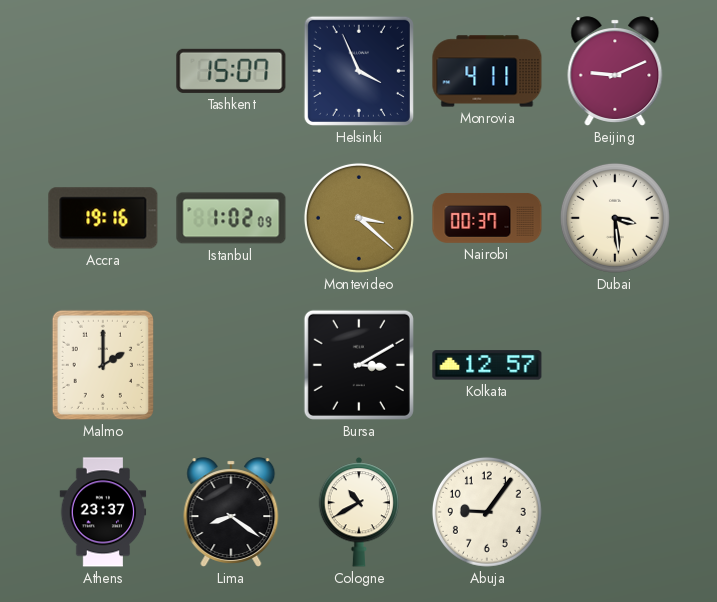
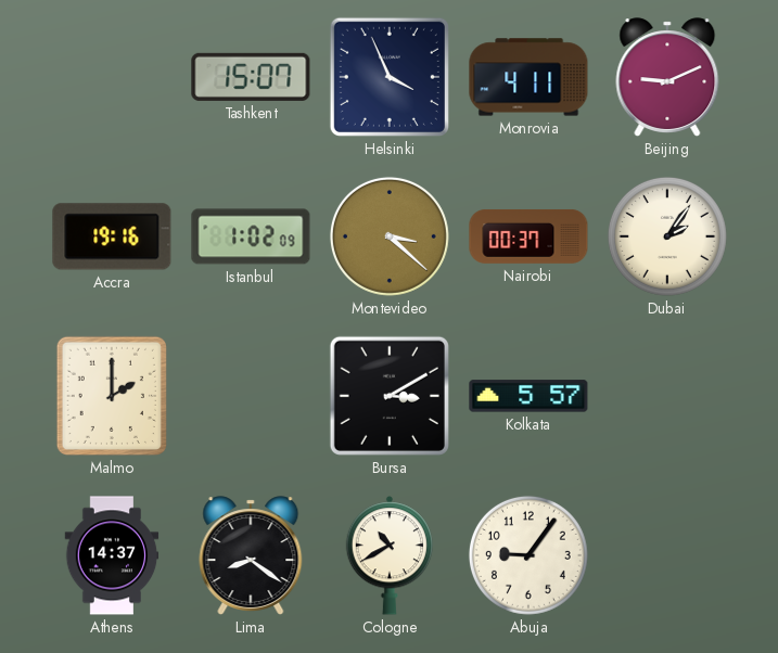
Dubai: 3:29 -> 2:06
Kolkata: 12:57 -> 5:57
Athens: 23:37 -> 14:37
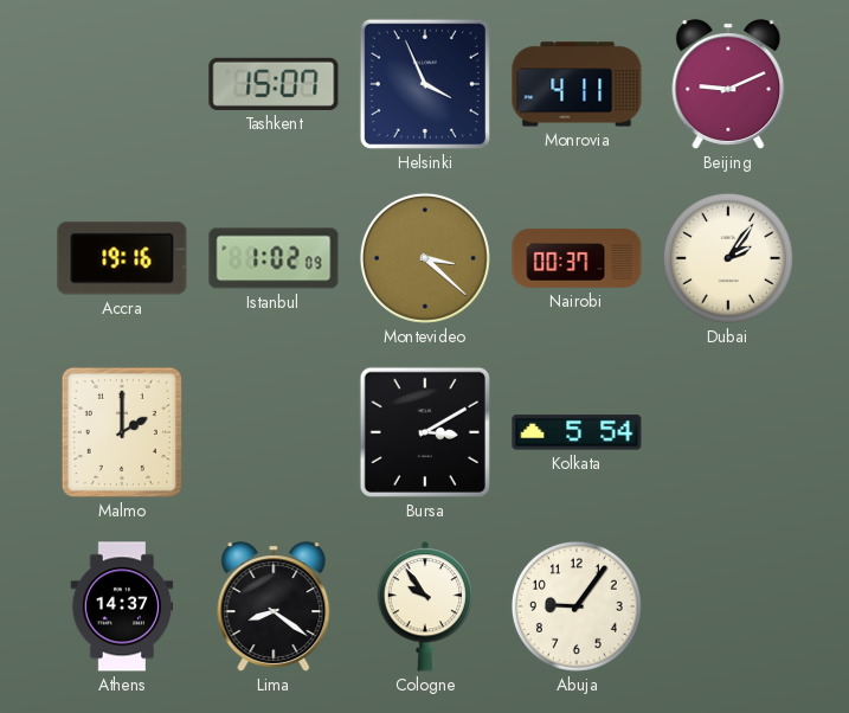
Kolkata: 5:57 -> 5:54
Cologne: 10:40 -> 9:54
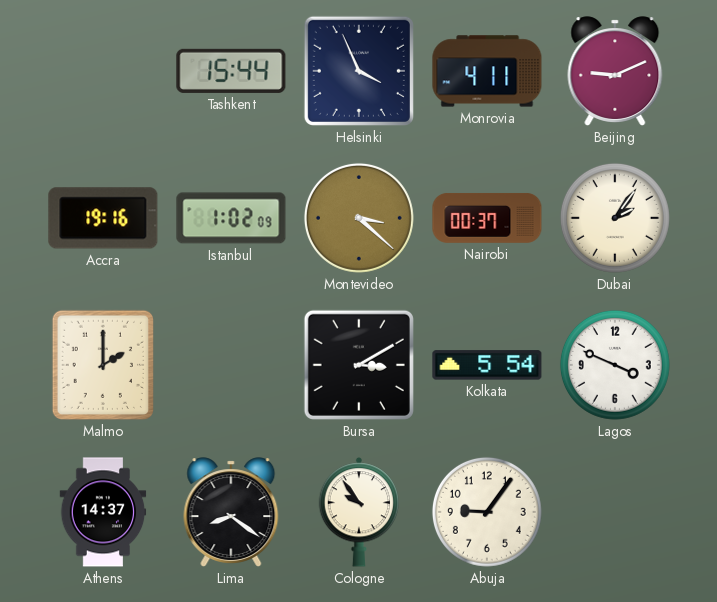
Tashkent: 15:07 -> 15:44
Lagos: none -> 3:49
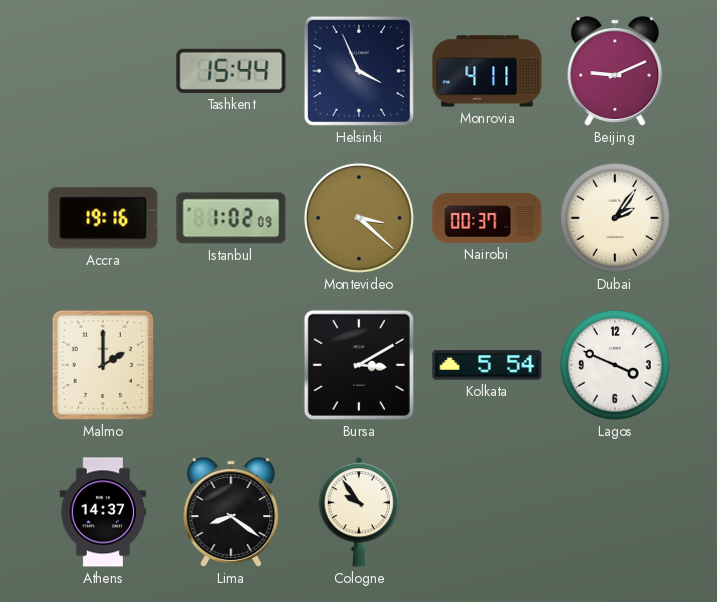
Abuja: 9:06 -> none
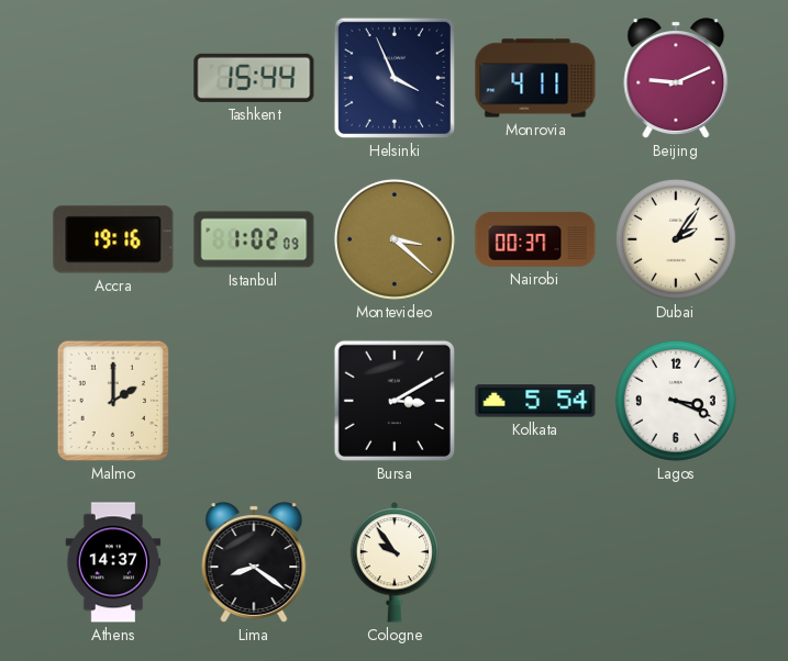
Lagos: 3:49 -> 3:19
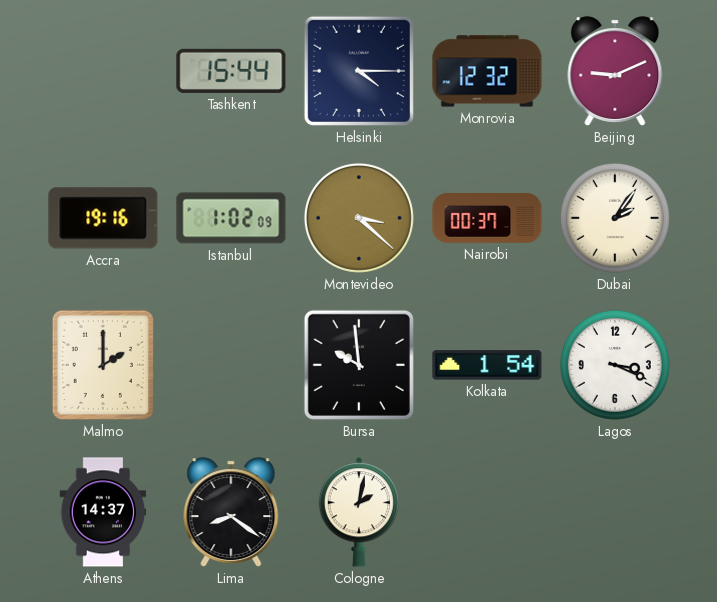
Helsinki: 3:56 -> 4:15
Monrovia: 4:11 -> 12:32
Bursa: 3:10 -> 9:59
Kolkata: 5:54 -> 1:54
Cologne: 9:54 -> 2:02
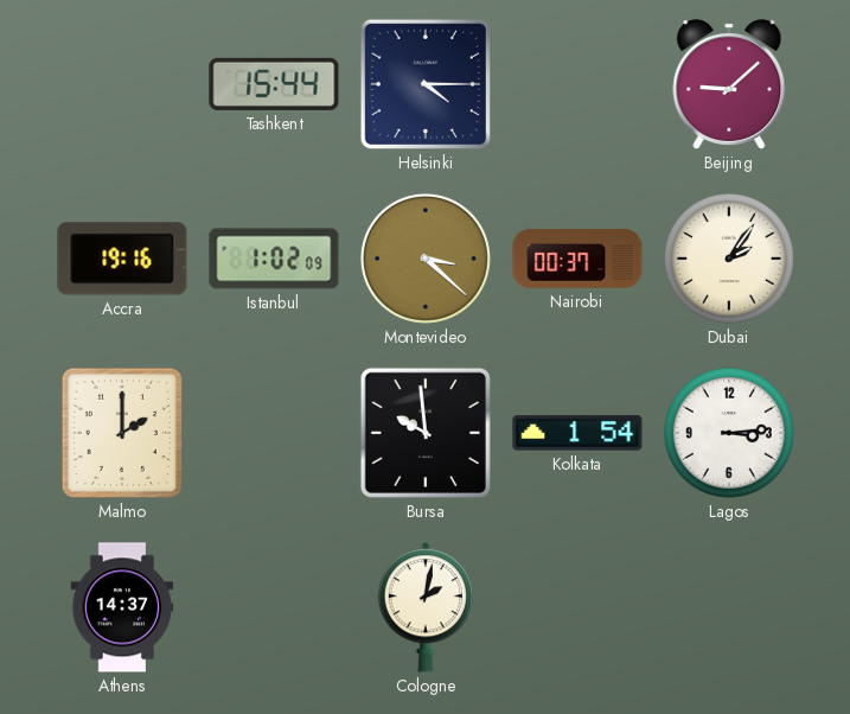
Monrovia: 12:32 -> none
Beijing: 9:11 -> 9:08
Lagos: 3:19 -> 3:14
Lima: 8:21 -> none
